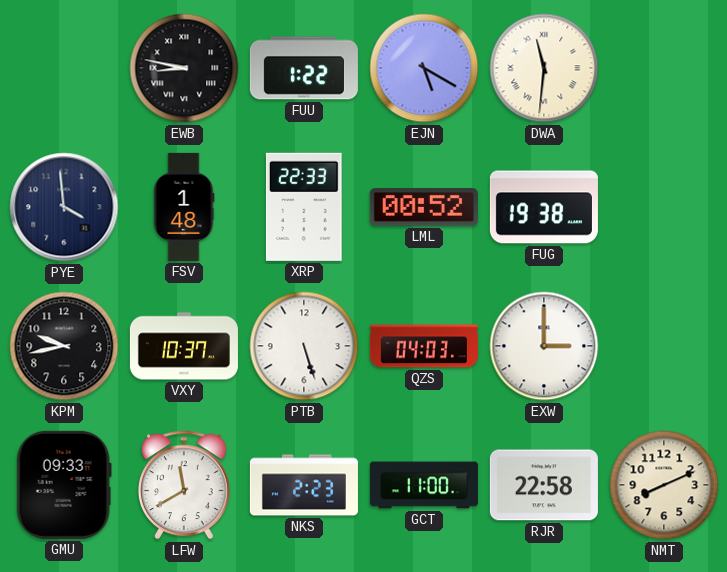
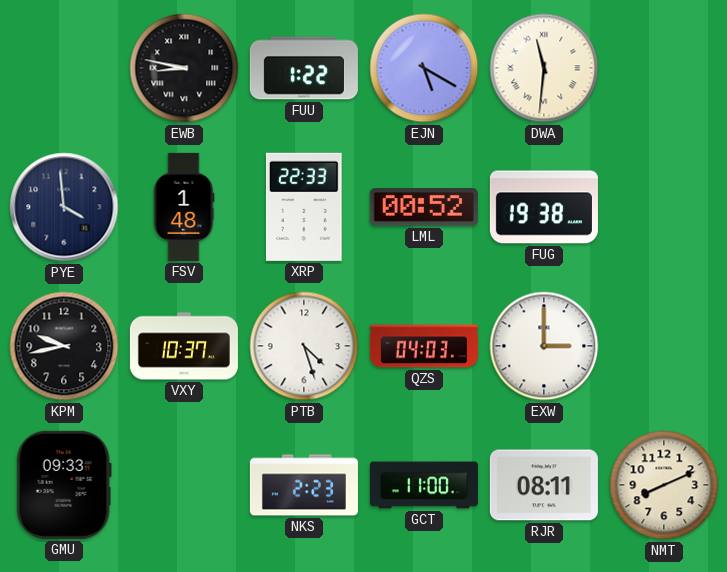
PTB: 5:27 -> 4:27
LFW: 11:40 -> none
RJR: 22:58 -> 08:11
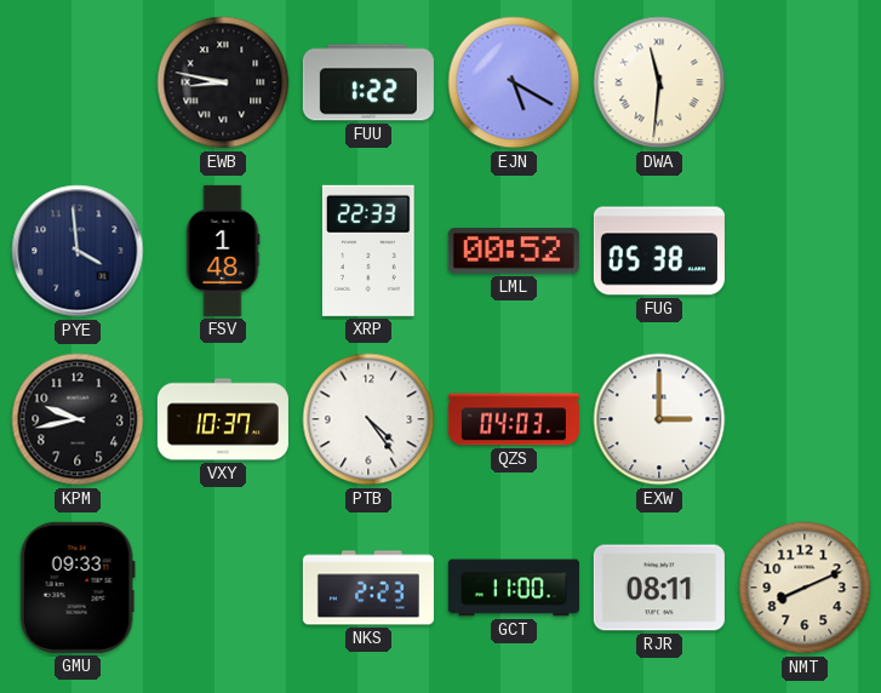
FUG: 19:38 -> 05:38
PTB: 4:27 -> 4:24
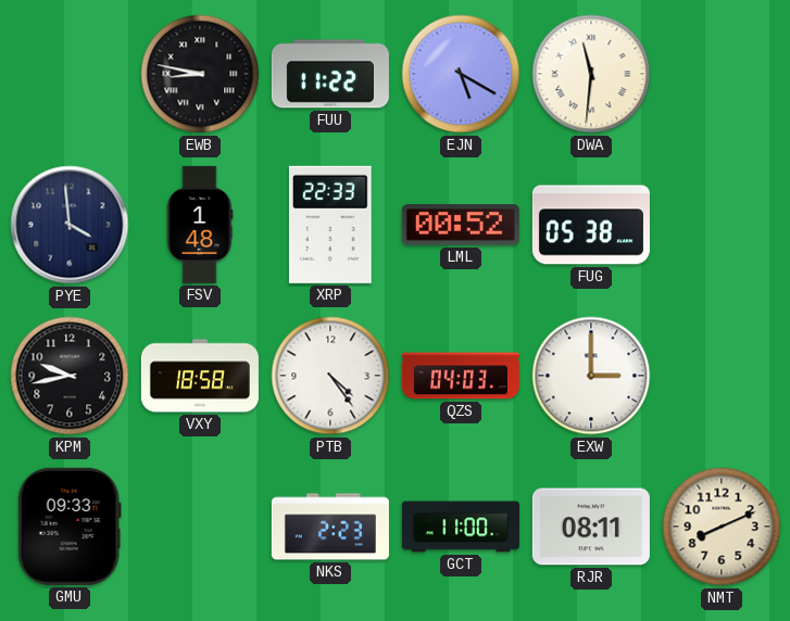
FUU: 1:22 -> 11:22
VXY: 10:37 -> 18:58
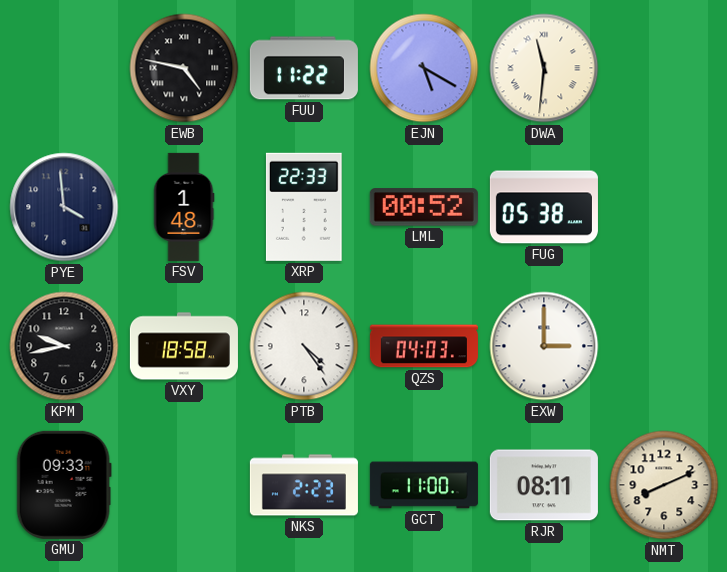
EWB: 8:47 -> 4:47
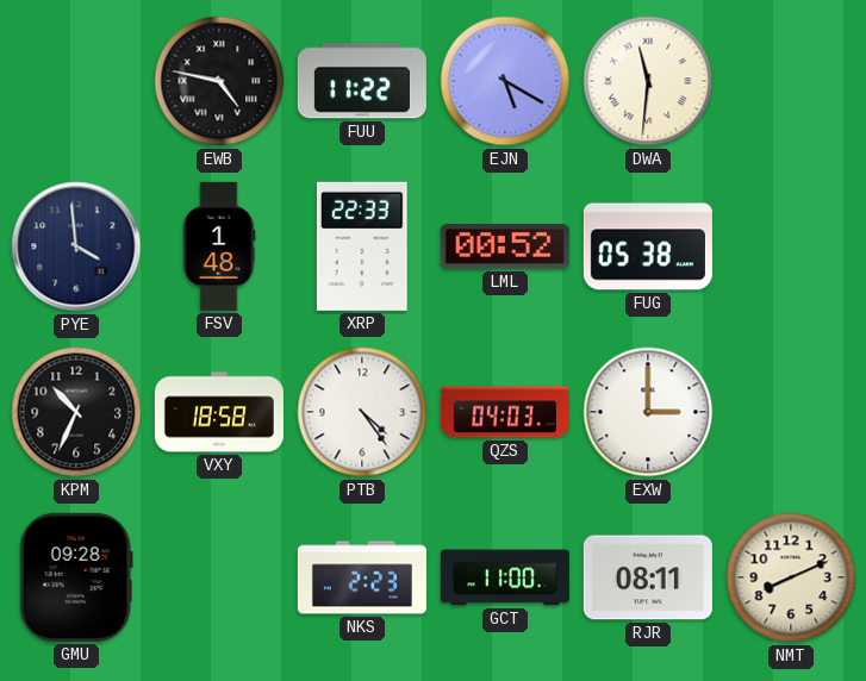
KPM: 9:43 -> 10:34
GMU: 09:33 -> 09:28
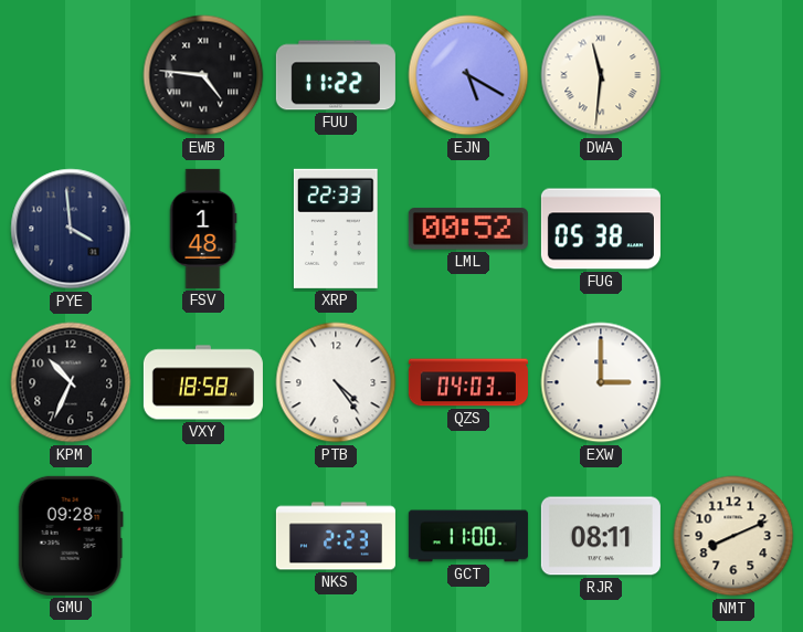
EWB: 4:47 -> 4:46
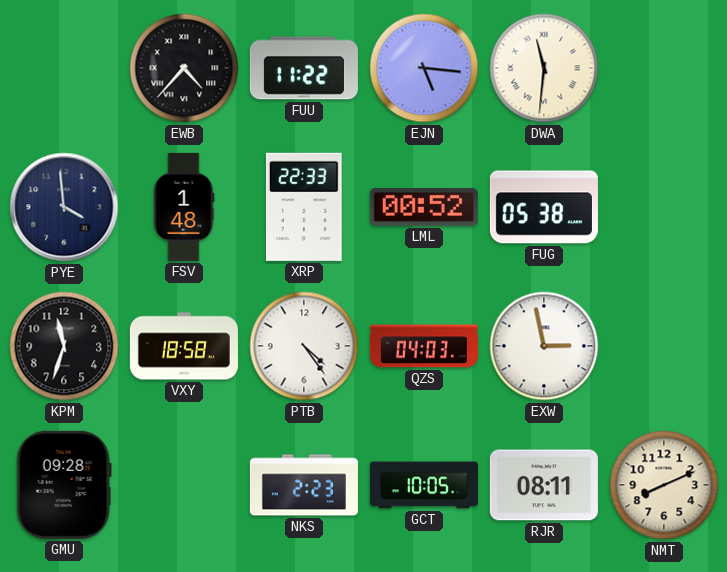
EWB: 4:46 -> 4:37
EJN: 5:20 -> 5:16
KPM: 10:34 -> 11:33
EXW: 3:00 -> 2:58
GCT: 11:00 -> 10:05
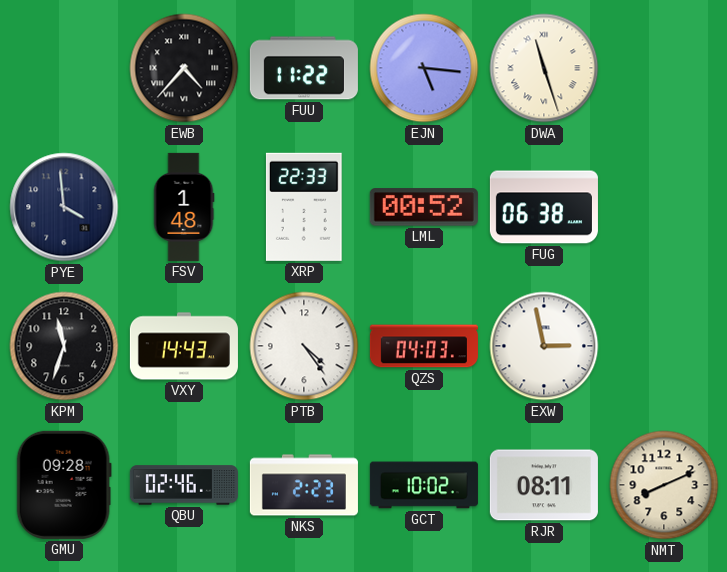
DWA: 11:31 -> 11:27
FUG: 05:38 -> 06:38
VXY: 18:58 -> 14:43
QBU: none -> 02:46
GCT: 10:05 -> 10:02
